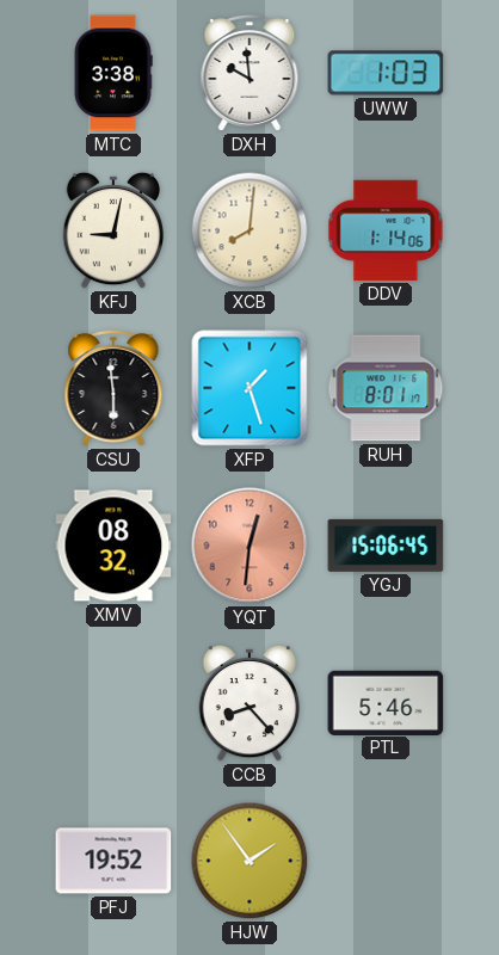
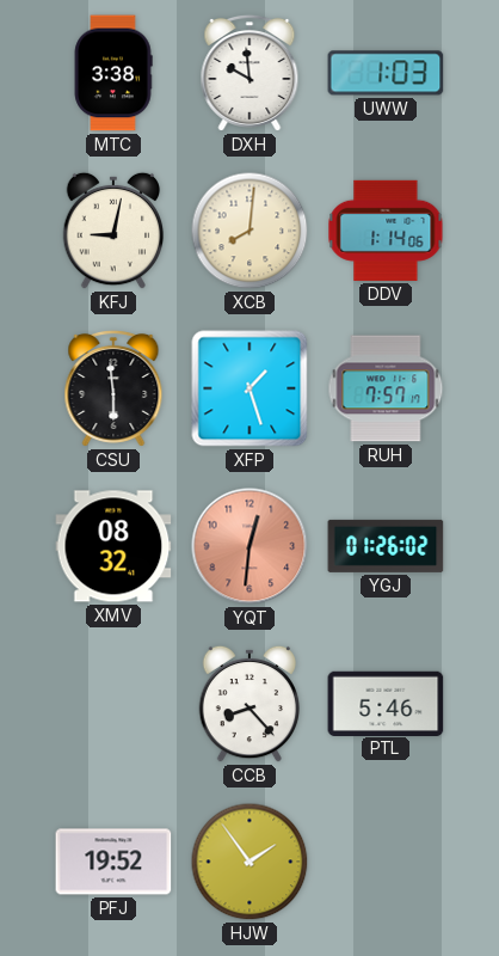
RUH: 8:01 -> 7:57
YGJ: 15:06 -> 01:26
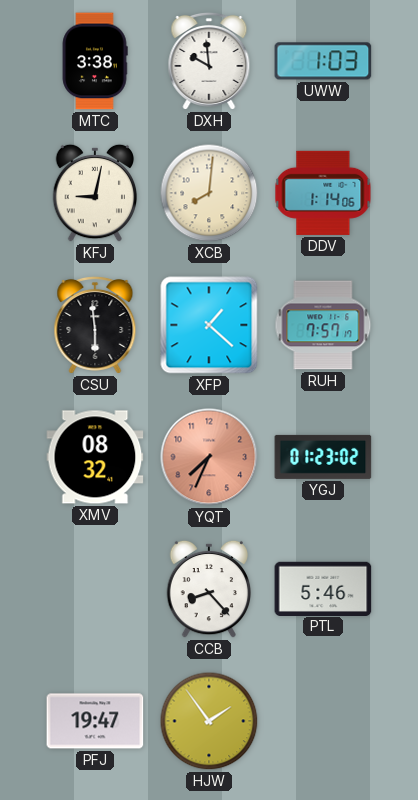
XFP: 1:27 -> 1:22
YQT: 12:31 -> 7:34
YGJ: 01:26 -> 01:23
PFJ: 19:52 -> 19:47
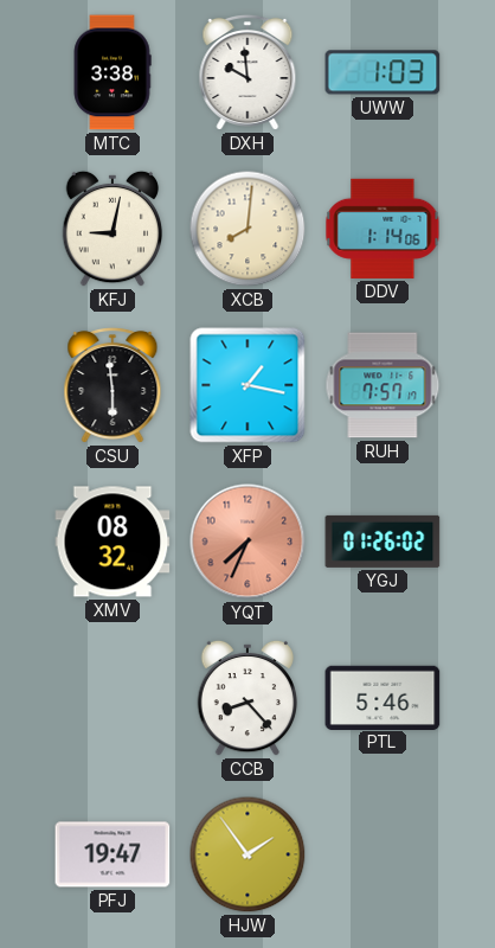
XFP: 1:22 -> 1:17
YGJ: 01:23 -> 01:26
